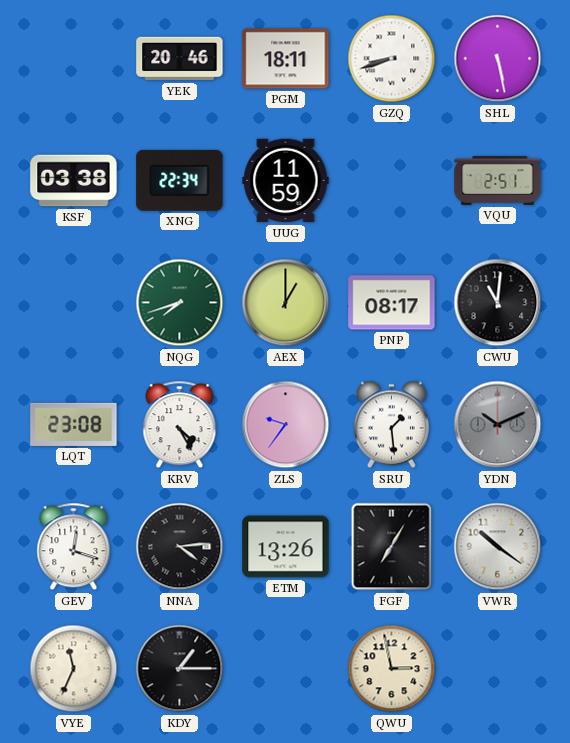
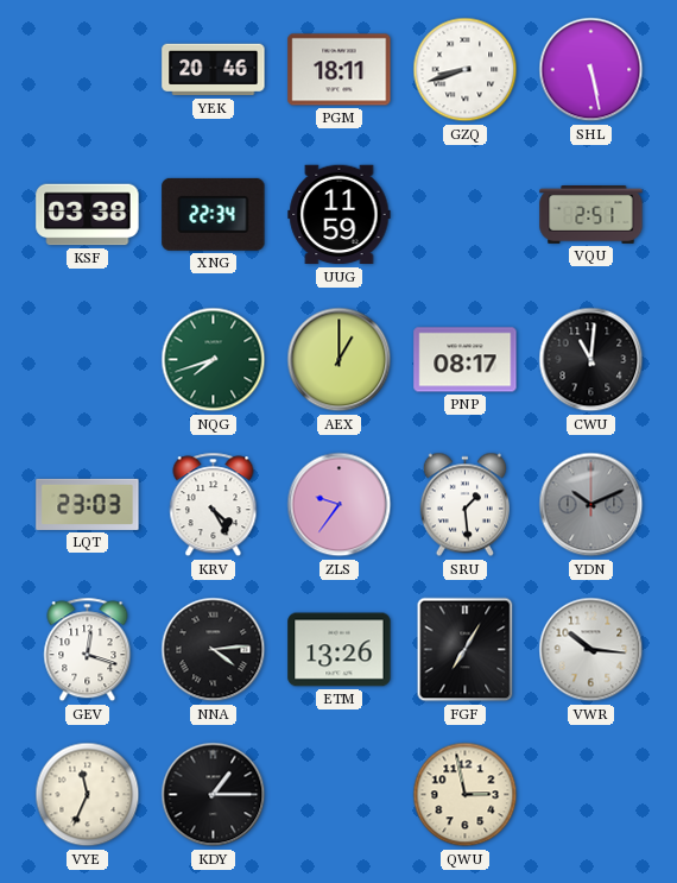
LQT: 23:08 -> 23:03
VWR: 10:21 -> 10:16
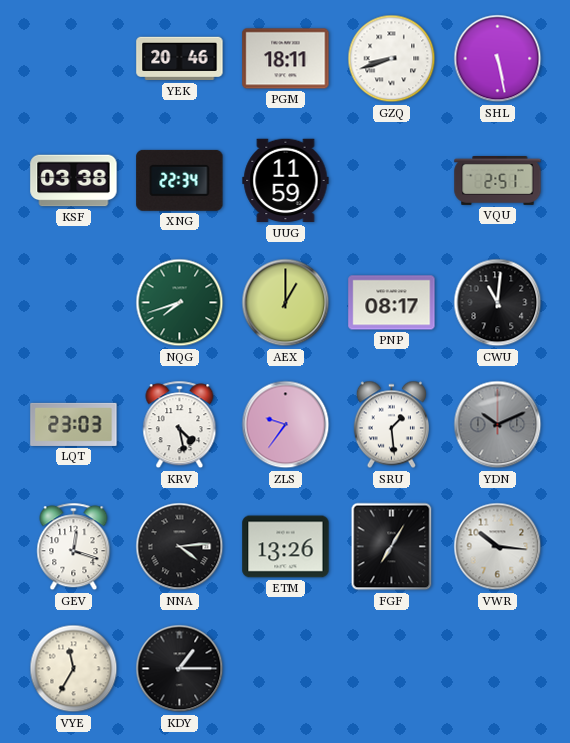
KRV: 4:25 -> 4:28
VYE: 11:34 -> 11:35
QWU: 2:58 -> none
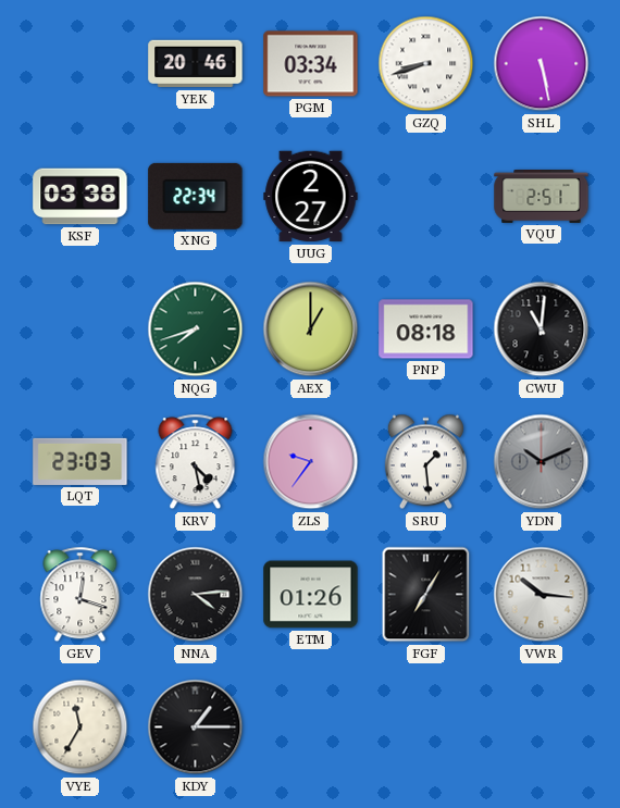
PGM: 18:11 -> 03:34
UUG: 11:59 -> 2:27
PNP: 08:17 -> 08:18
ETM: 13:26 -> 01:26
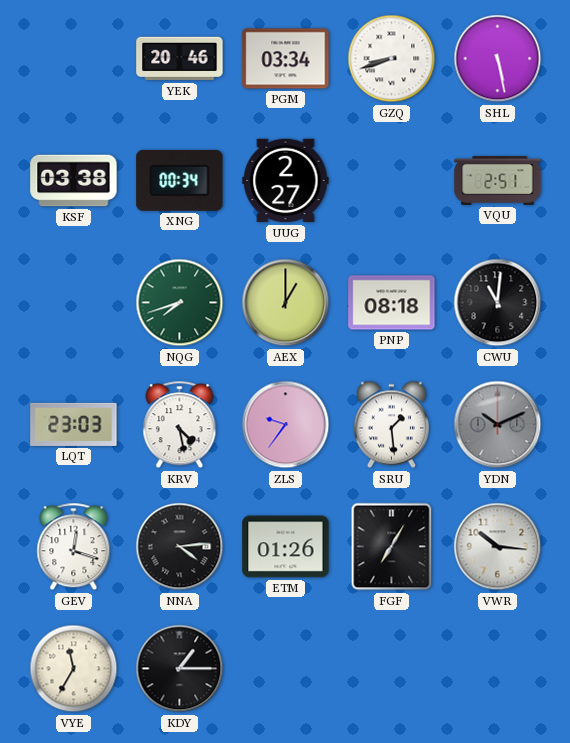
XNG: 22:34 -> 00:34
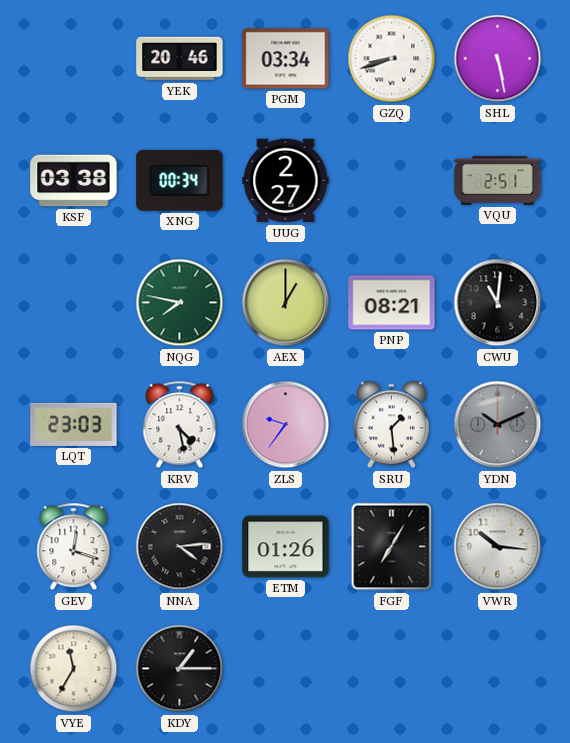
NQG: 7:42 -> 7:47
PNP: 08:18 -> 08:21
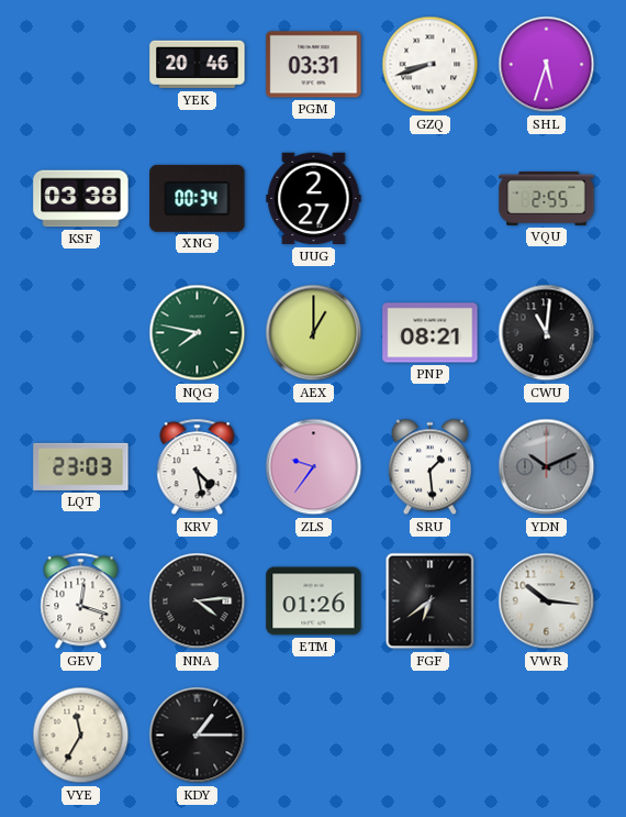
PGM: 03:34 -> 03:31
SHL: 5:28 -> 5:33
VQU: 2:51 -> 2:55
FGF: 7:05 -> 6:39
